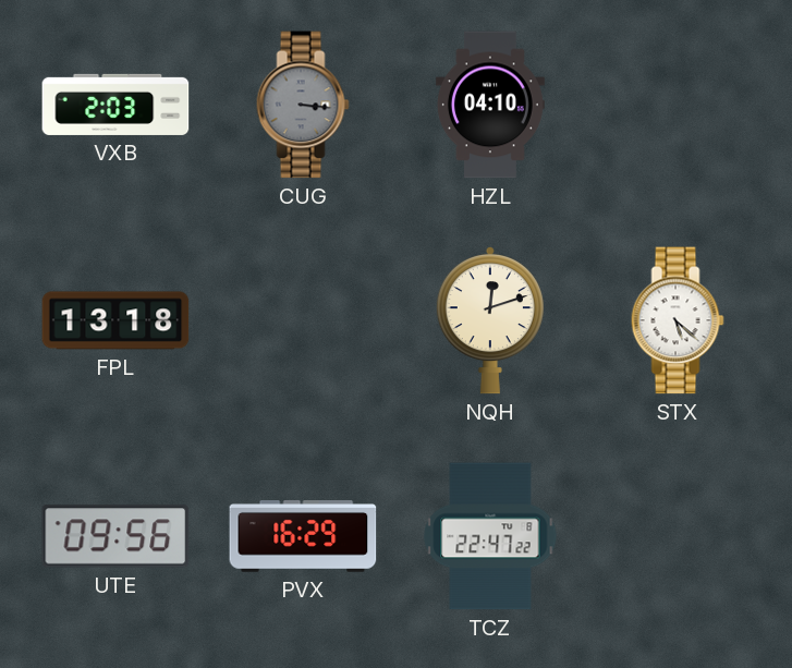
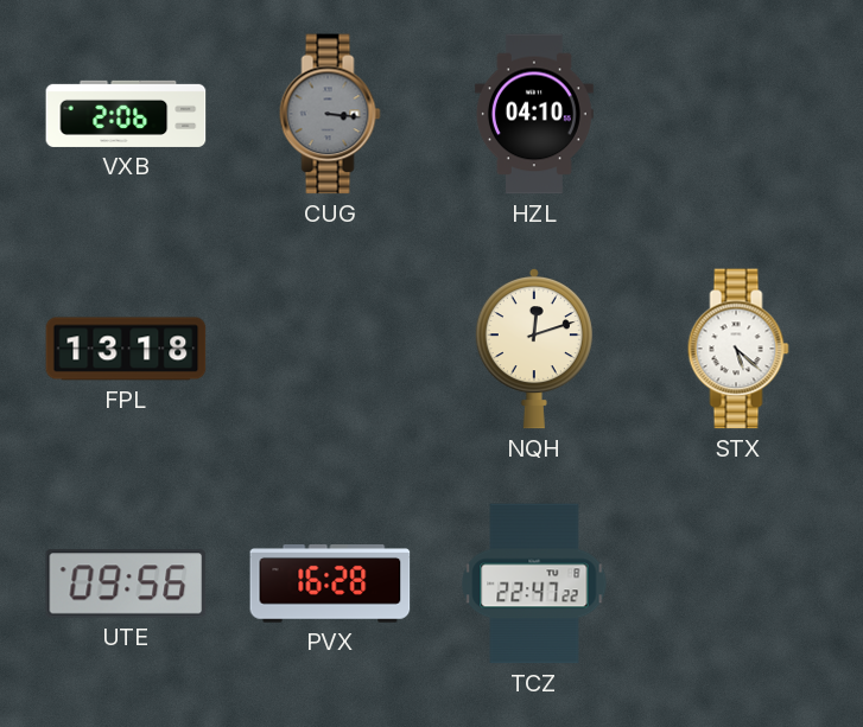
VXB: 2:03 -> 2:06
PVX: 16:29 -> 16:28
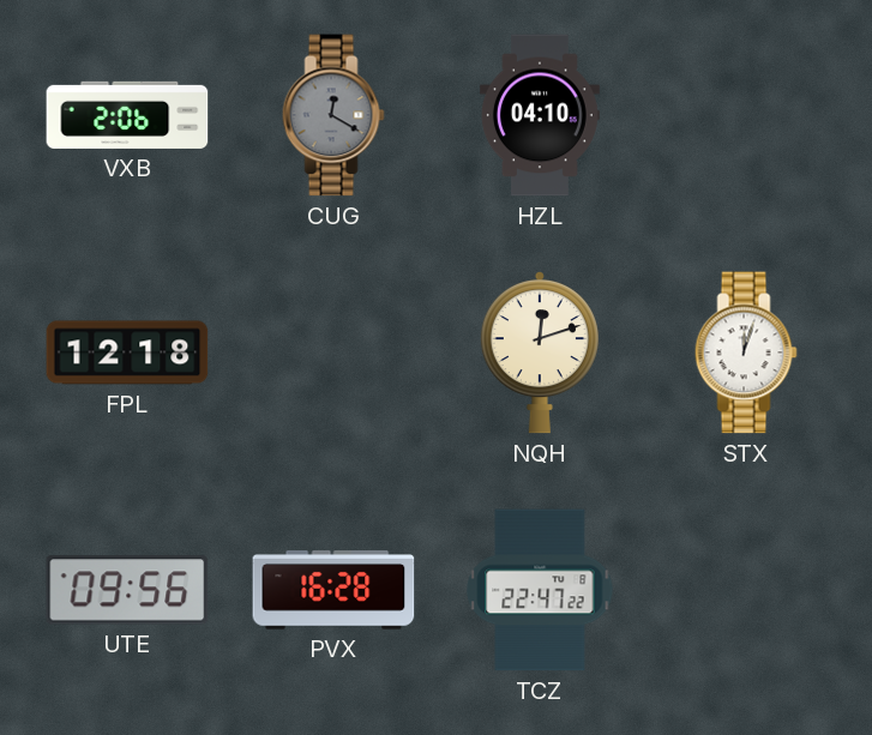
CUG: 3:16 -> 12:20
FPL: 13:18 -> 12:18
STX: 5:22 -> 12:03
